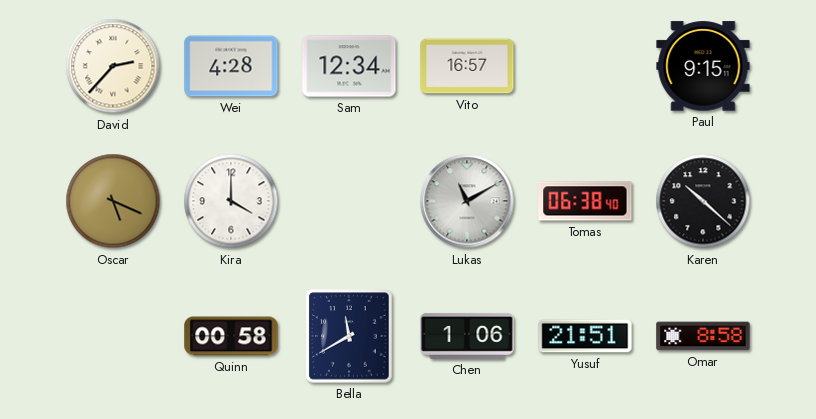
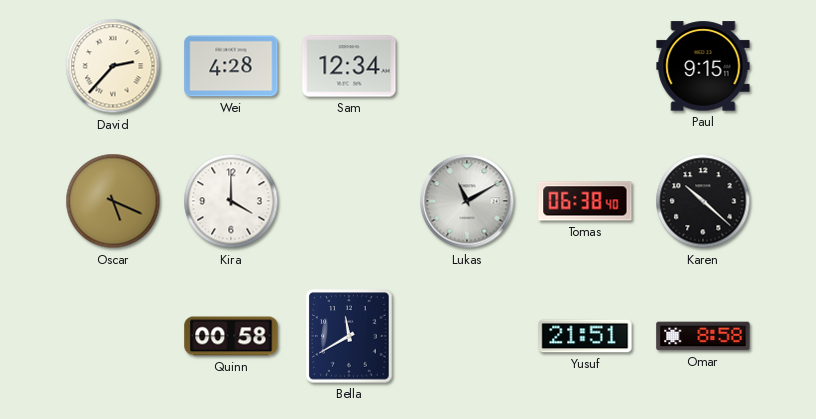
Vito: 16:57 -> none
Chen: 1:06 -> none
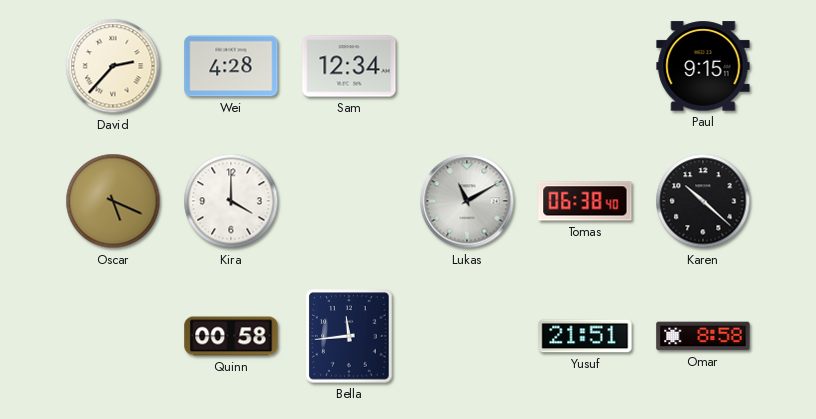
Bella: 11:40 -> 11:44
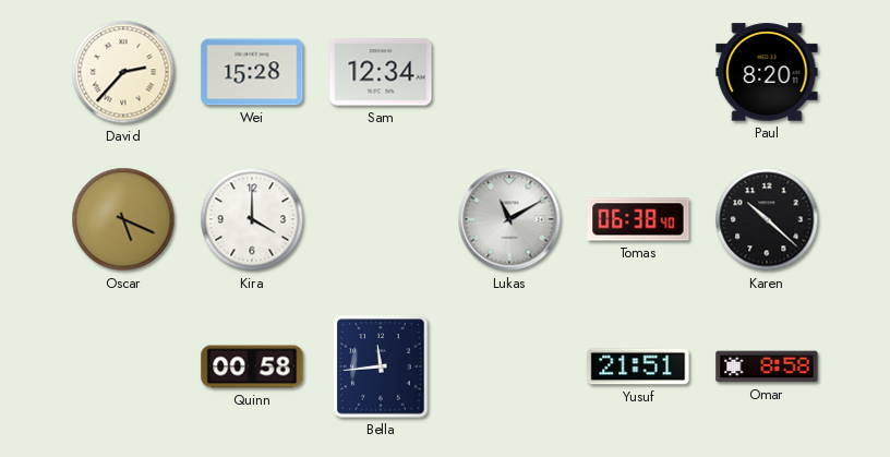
Wei: 4:28 -> 15:28
Paul: 9:15 -> 8:20
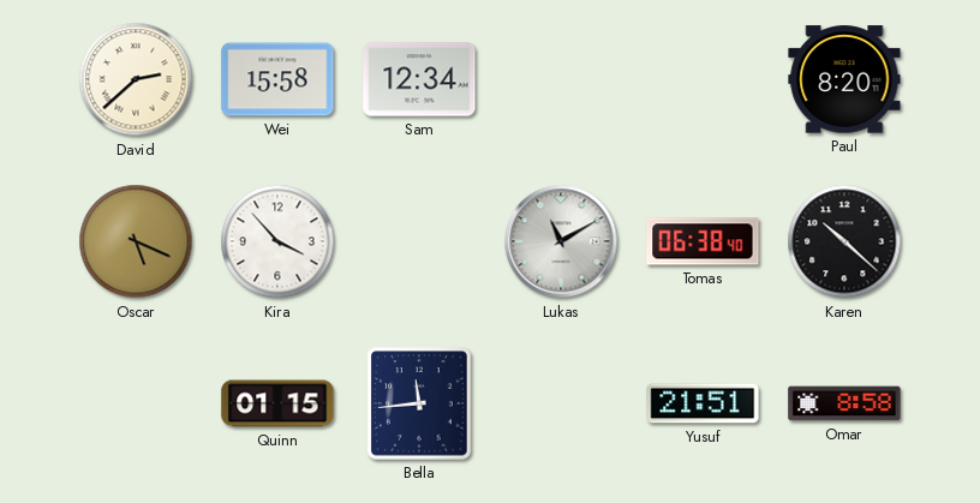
David: 2:37 -> 2:38
Wei: 15:28 -> 15:58
Kira: 4:00 -> 3:53
Quinn: 00:58 -> 01:15
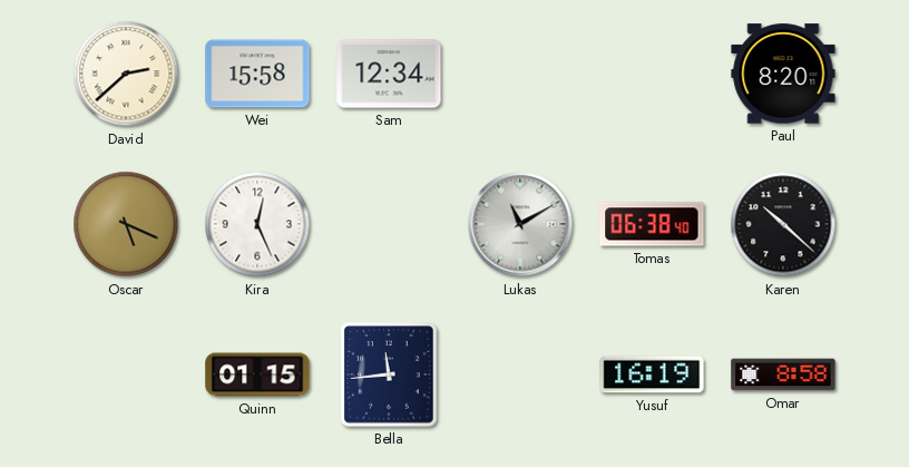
Kira: 3:53 -> 12:26
Yusuf: 21:51 -> 16:19
